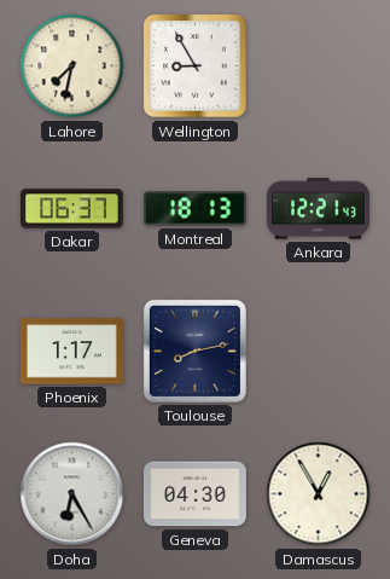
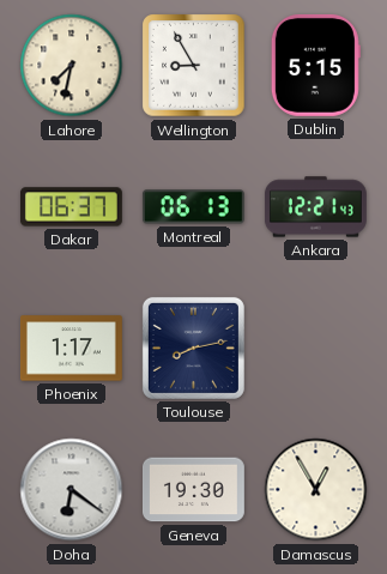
Dublin: none -> 5:15
Montreal: 18:13 -> 06:13
Doha: 6:25 -> 6:21
Geneva: 04:30 -> 19:30
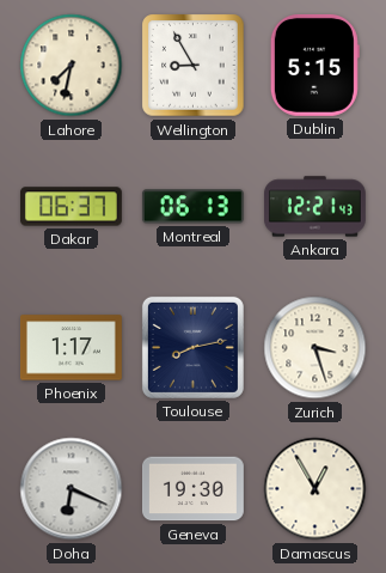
Zurich: none -> 3:27
Doha: 6:21 -> 6:19
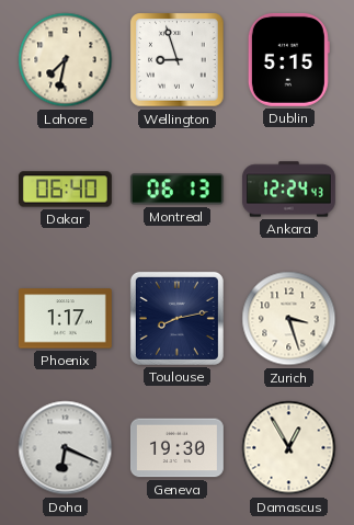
Wellington: 8:55 -> 8:57
Dakar: 06:37 -> 06:40
Ankara: 12:21 -> 12:24
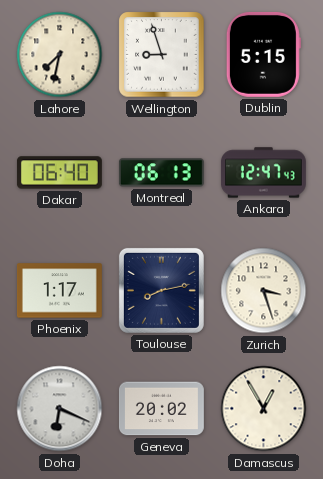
Ankara: 12:24 -> 12:47
Geneva: 19:30 -> 20:02
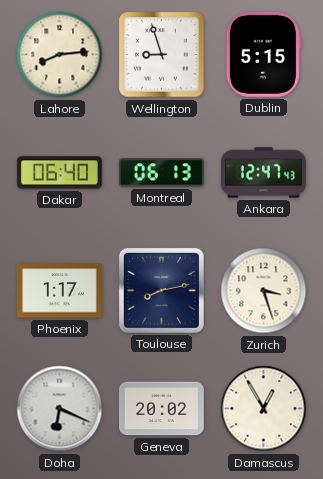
Lahore: 7:32 -> 8:14
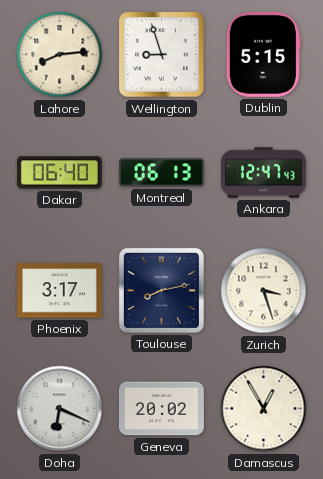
Phoenix: 1:17 -> 3:17
